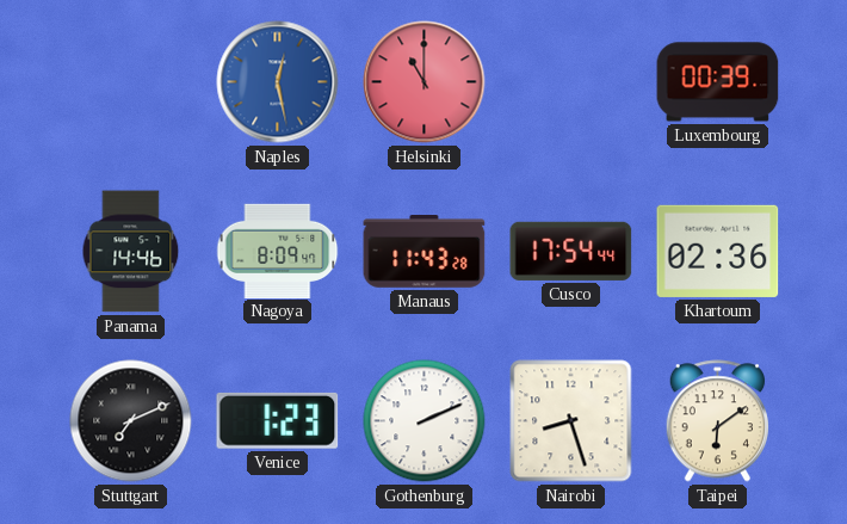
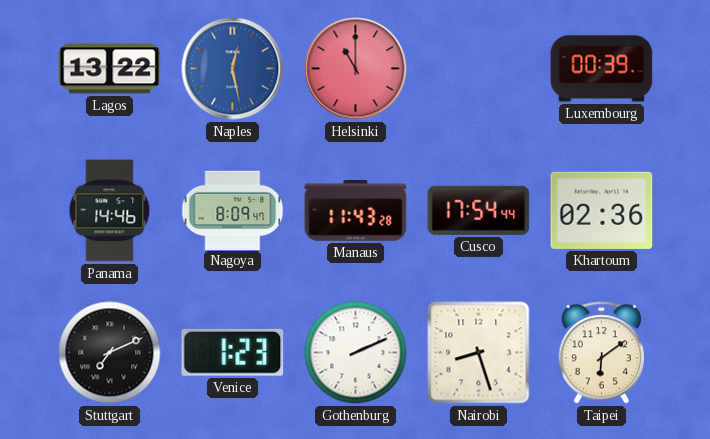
Lagos: none -> 13:22
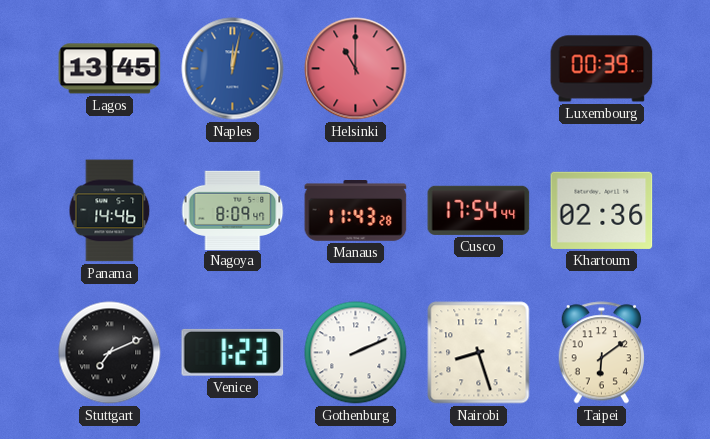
Lagos: 13:22 -> 13:45
Naples: 12:28 -> 12:02
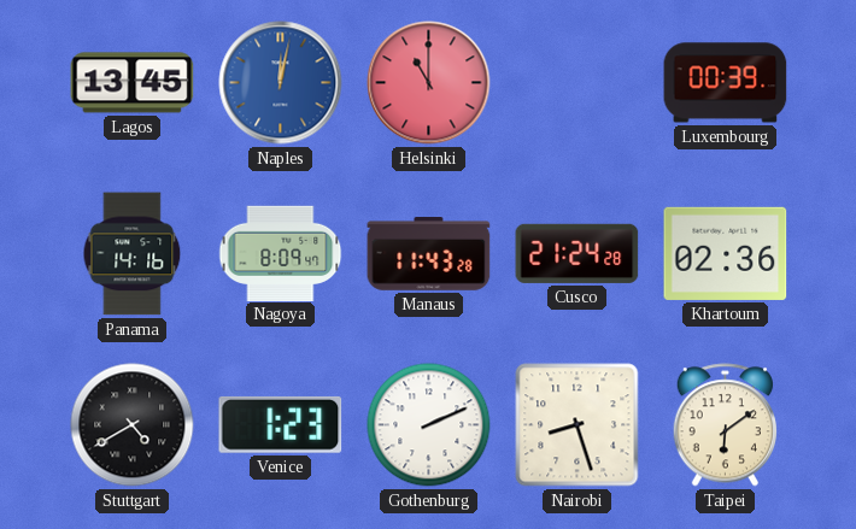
Panama: 14:46 -> 14:16
Cusco: 17:54 -> 21:24
Stuttgart: 7:11 -> 4:40
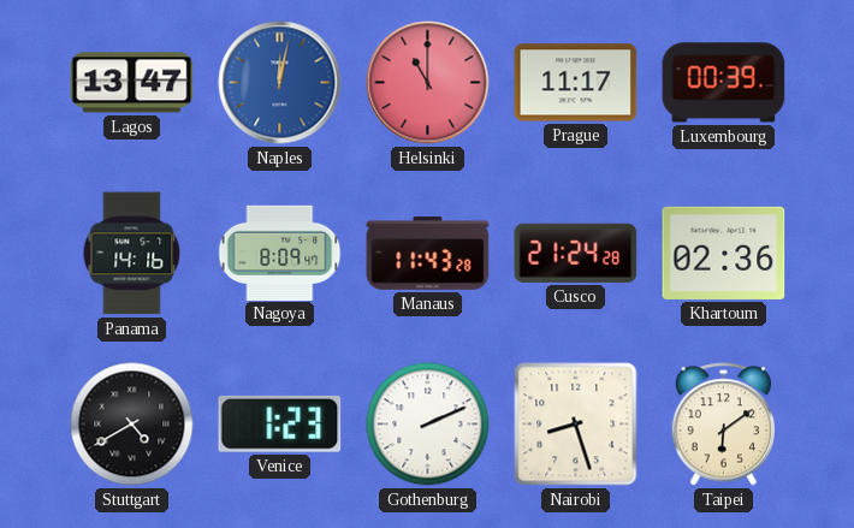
Lagos: 13:45 -> 13:47
Prague: none -> 11:17
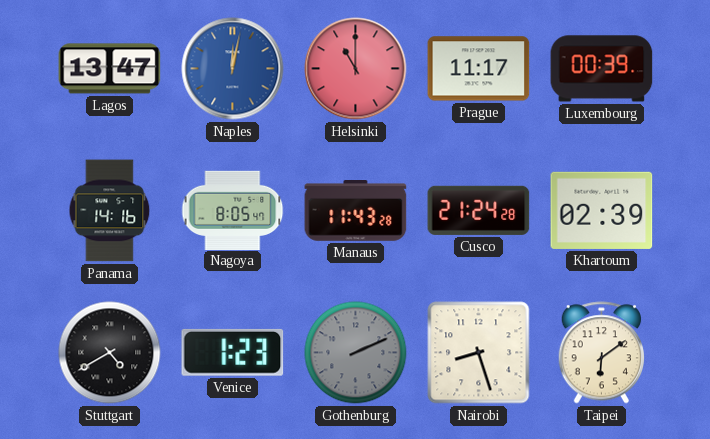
Nagoya: 8:09 -> 8:05
Khartoum: 02:36 -> 02:39
Gothenburg dial: white -> grey
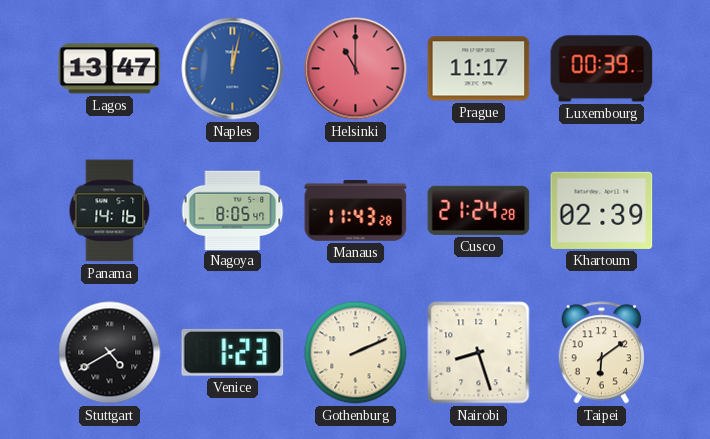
Gothenburg dial: grey -> cream
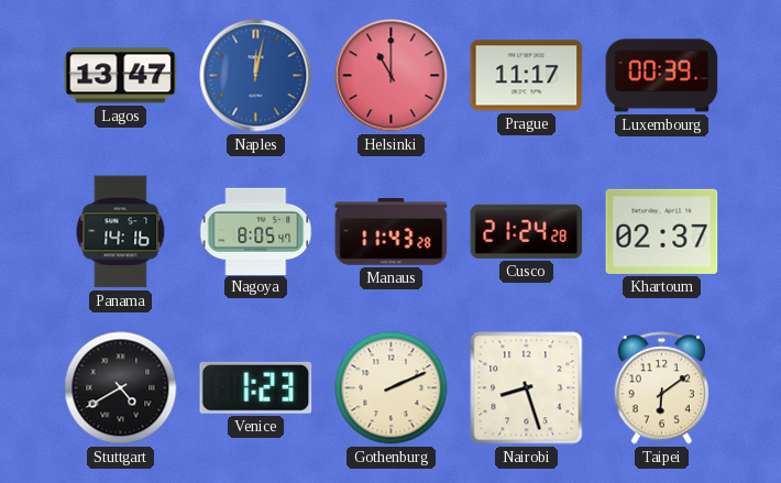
Khartoum: 02:39 -> 02:37
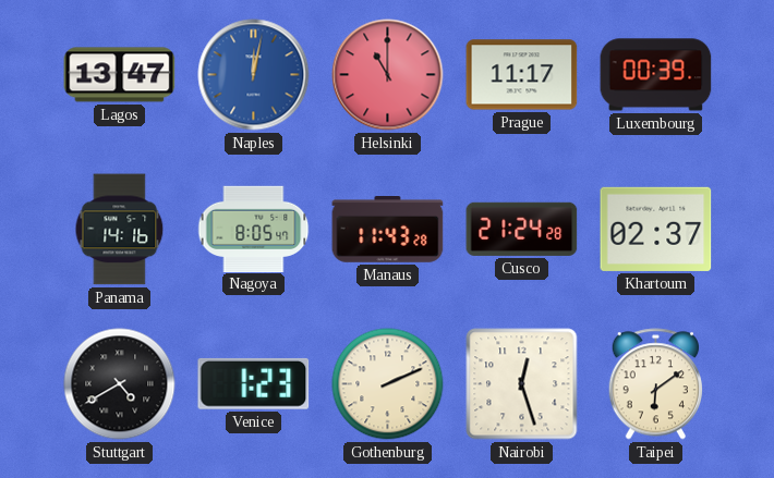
Nairobi: 8:27 -> 12:27
